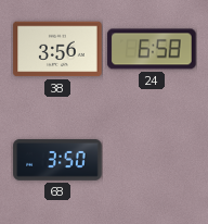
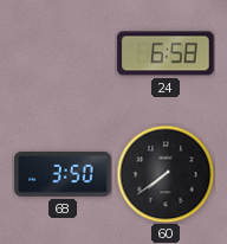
38: 3:56 -> none
60: none -> 7:39
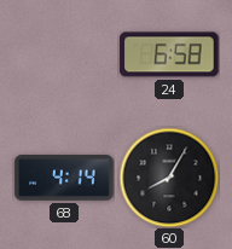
68: 3:50 -> 4:14
60: 7:39 -> 8:05
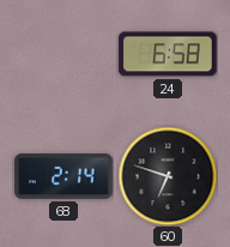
68: 4:14 -> 2:14
60: 8:05 -> 6:48
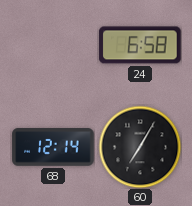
68: 2:14 -> 12:14
60: 6:48 -> 7:05
